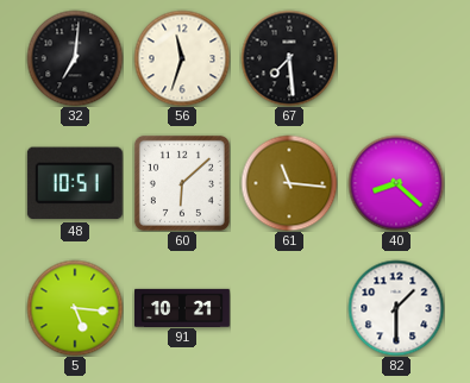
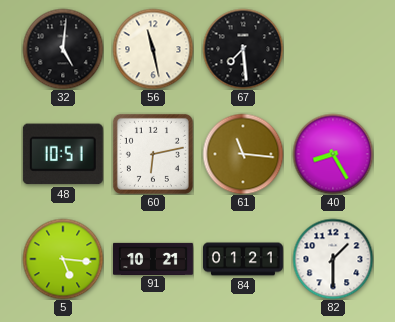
32: 7:01 -> 5:01
56: 11:33 -> 11:28
60: 6:08 -> 6:13
40: 8:22 -> 8:25
84: none -> 01:21
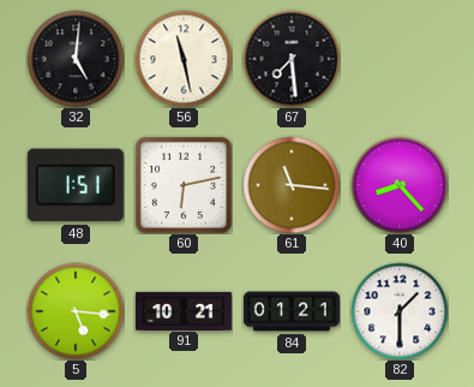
48: 10:51 -> 1:51
40: 8:25 -> 8:23
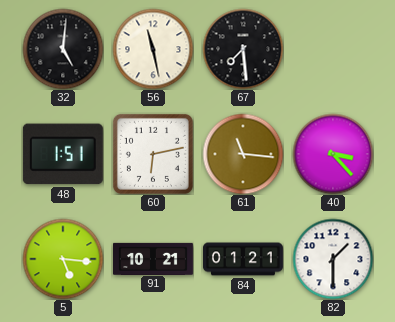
40: 8:23 -> 3:23
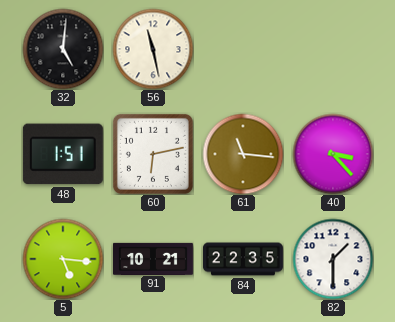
67: 7:29 -> none
84: 01:21 -> 22:35
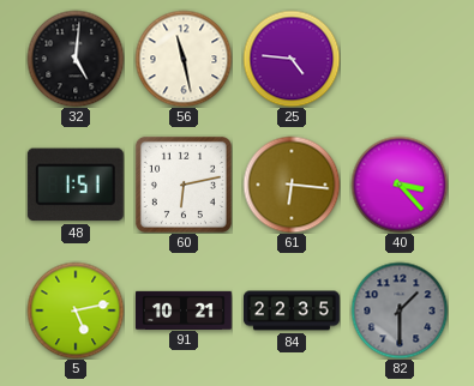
25: none -> 4:46
61: 11:16 -> 6:16
5: 5:16 -> 5:13
82 dial: white -> grey
